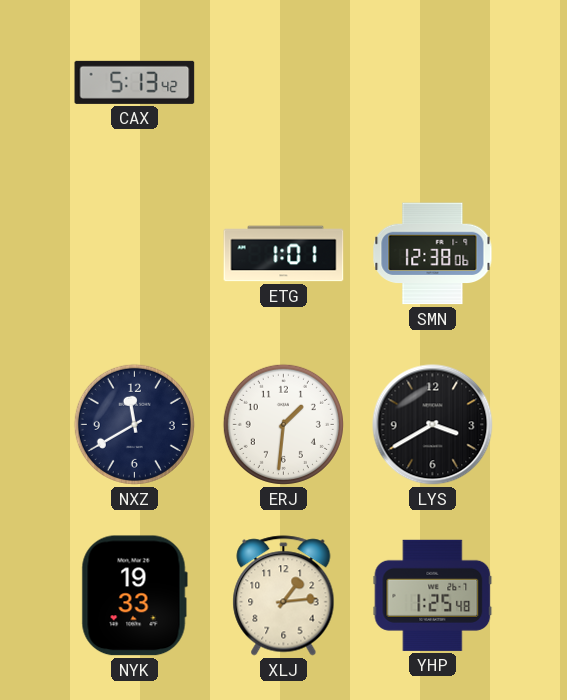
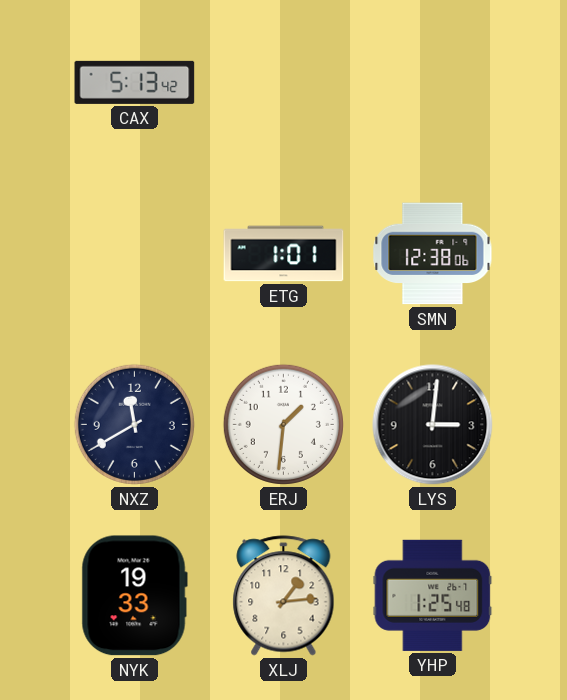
LYS: 3:40 -> 3:01
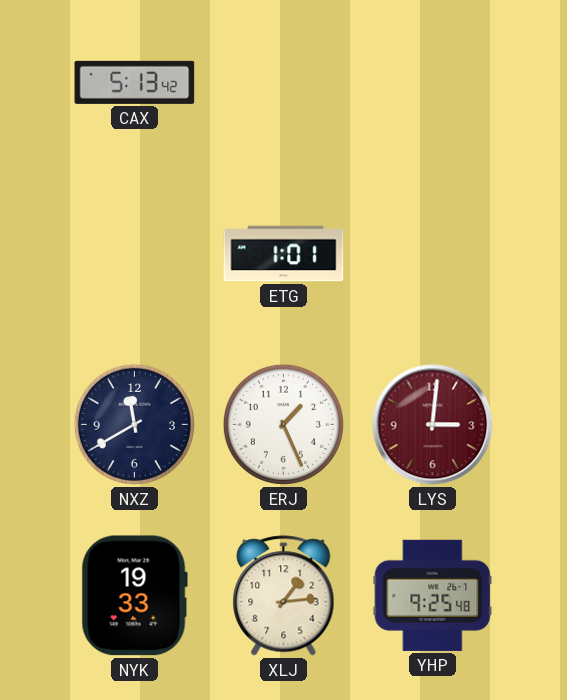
SMN: 12:38 -> none
ERJ: 1:31 -> 1:26
LYS dial: black -> burgundy
YHP: 1:25 -> 9:25
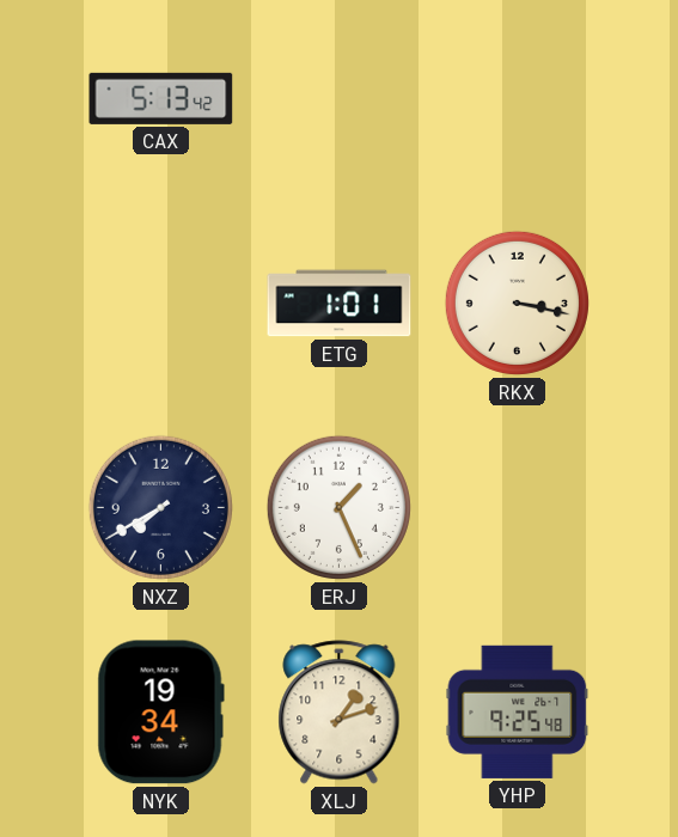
RKX: none -> 3:17
NXZ: 11:40 -> 7:40
LYS: 3:01 -> none
NYK: 19:33 -> 19:34
XLJ: 1:14 -> 1:12
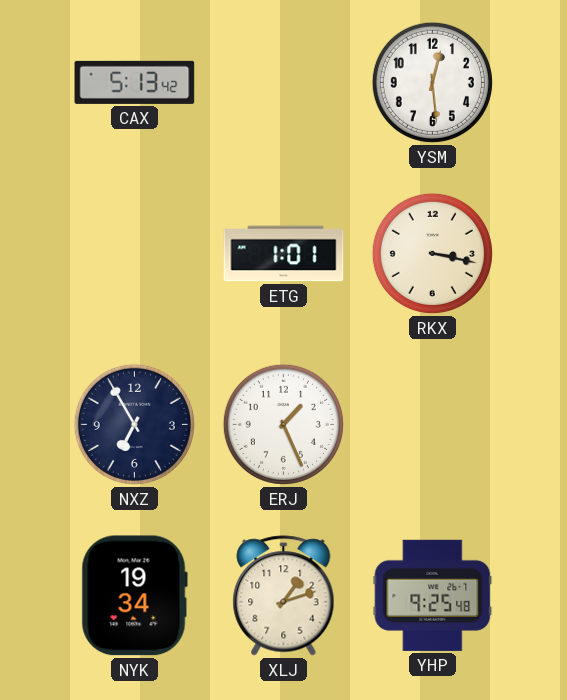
YSM: none -> 12:29
NXZ: 7:40 -> 6:55
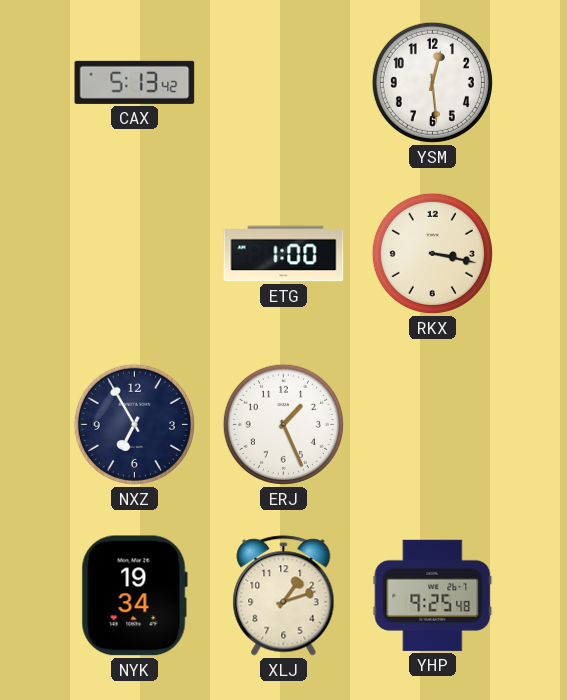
ETG: 1:01 -> 1:00
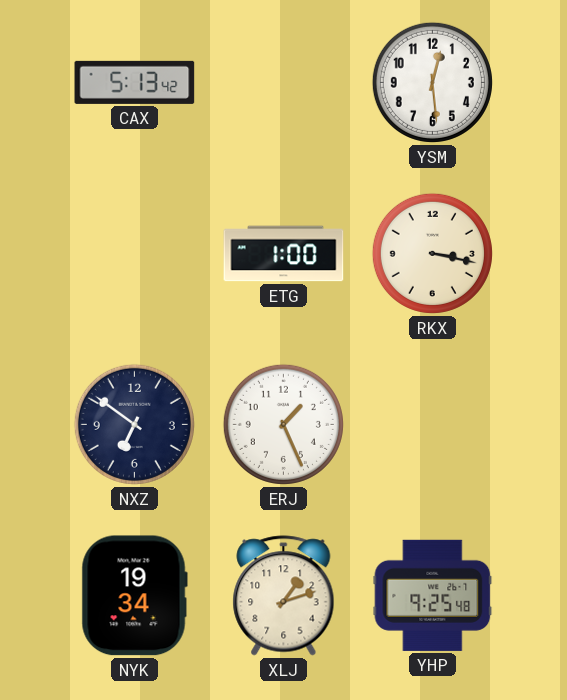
NXZ: 6:55 -> 6:51
